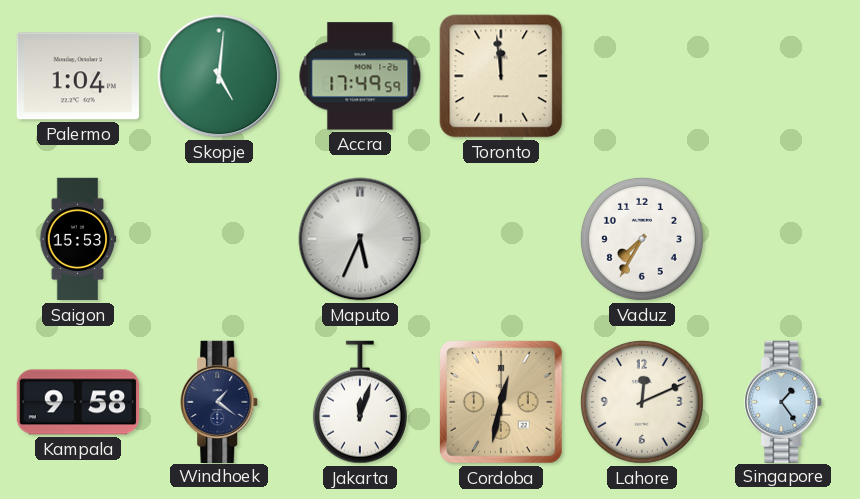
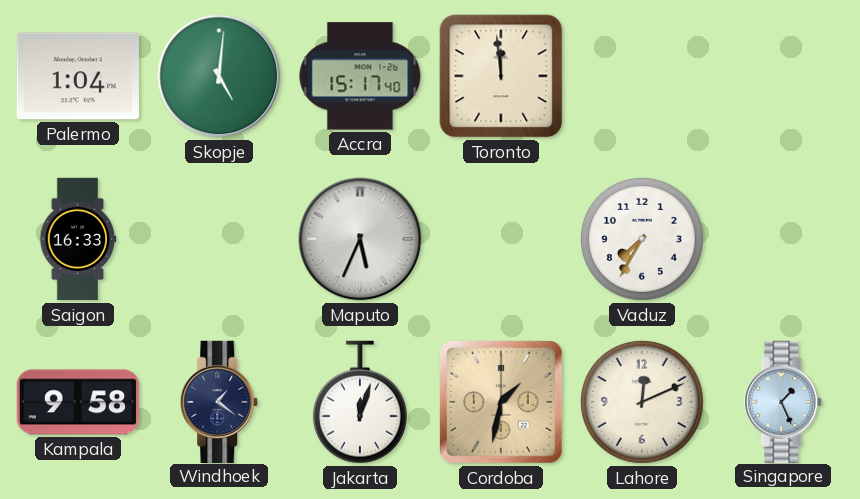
Accra: 17:49 -> 15:17
Saigon: 15:53 -> 16:33
Cordoba: 12:32 -> 1:32
Singapore: 1:24 -> 1:26
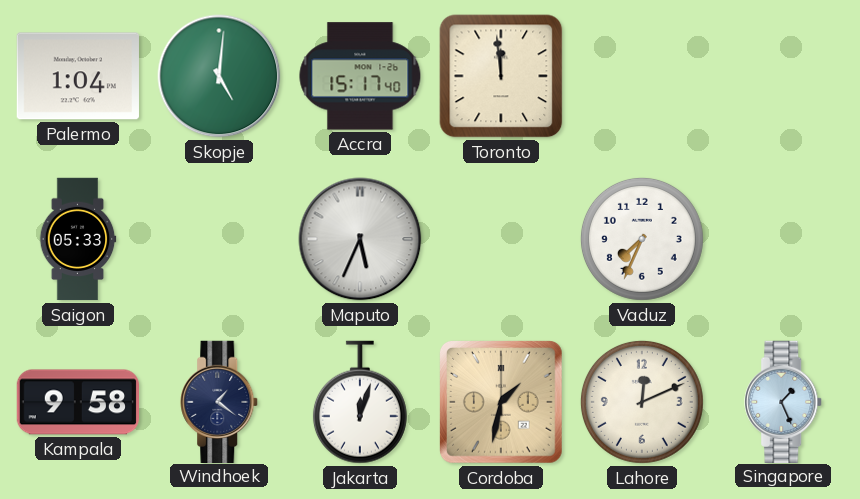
Saigon: 16:33 -> 05:33
Vaduz: 7:35 -> 7:34
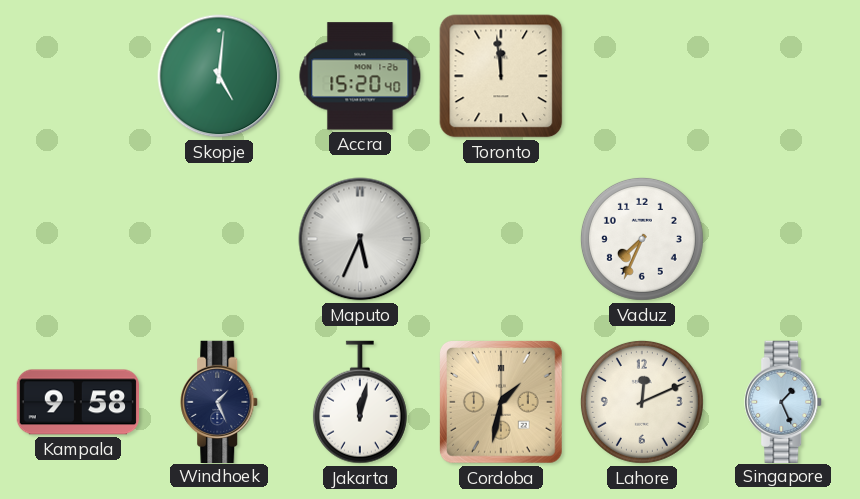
Palermo: 1:04 -> none
Accra: 15:17 -> 15:20
Saigon: 05:33 -> none
Windhoek: 1:21 -> 1:26
Jakarta: 12:03 -> 12:02
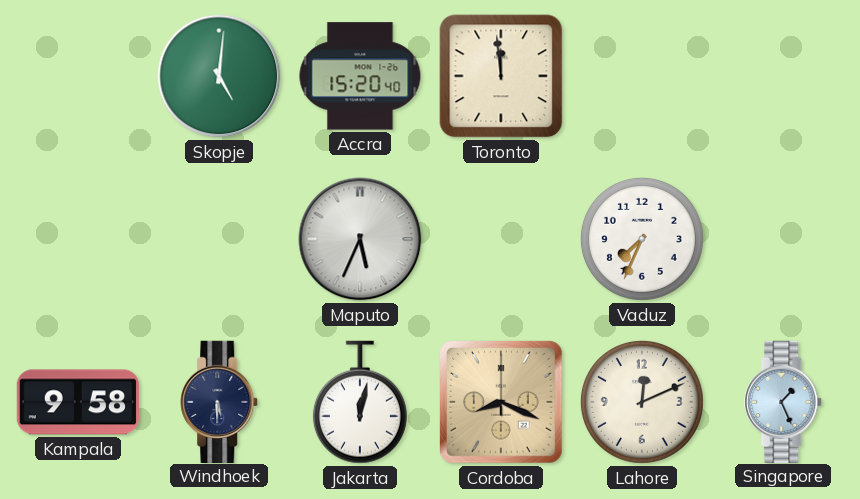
Windhoek: 1:26 -> 5:30
Cordoba: 1:32 -> 8:19
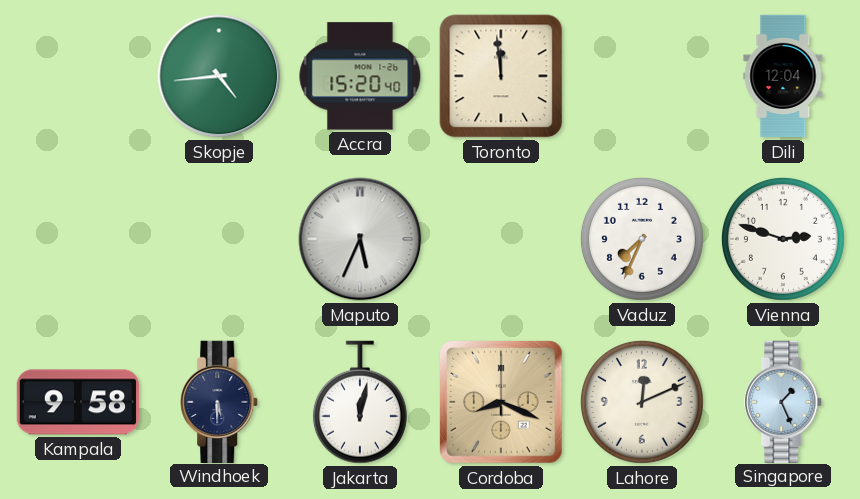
Skopje: 5:01 -> 4:44
Dili: none -> 12:04
Vienna: none -> 2:48
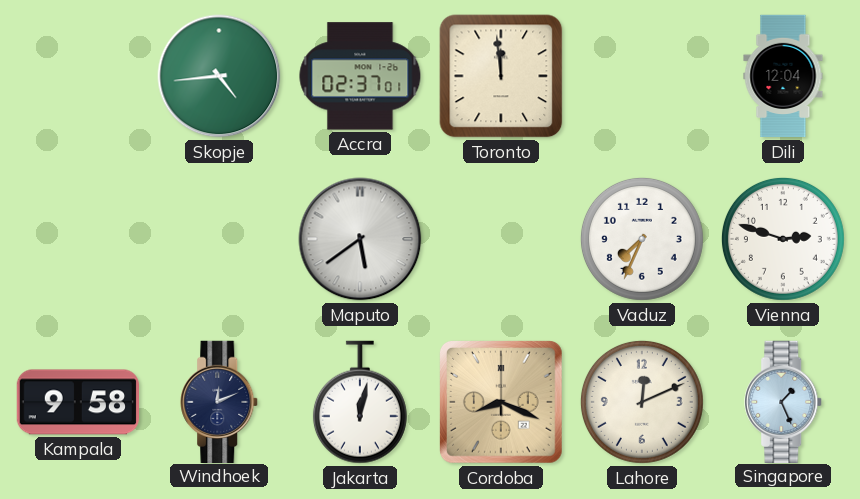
Accra: 15:20 -> 02:37
Maputo: 5:34 -> 5:39
Windhoek: 5:30 -> 12:11
